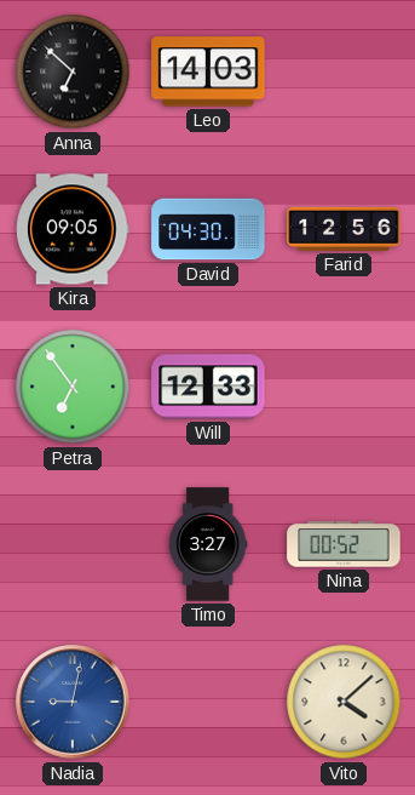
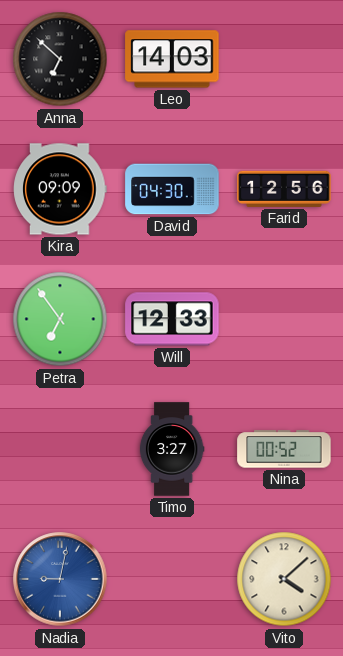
Kira: 09:05 -> 09:09
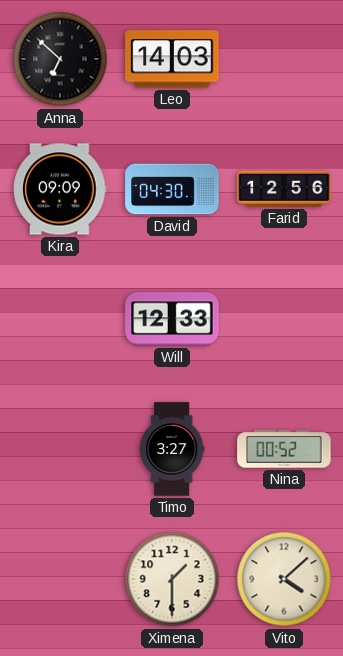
Petra: 6:54 -> none
Nadia: 9:02 -> none
Ximena: none -> 1:30
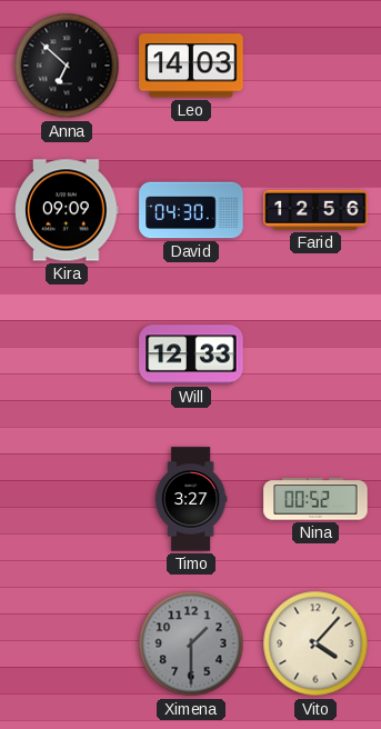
Ximena dial: cream -> grey
Vito: 4:08 -> 4:07
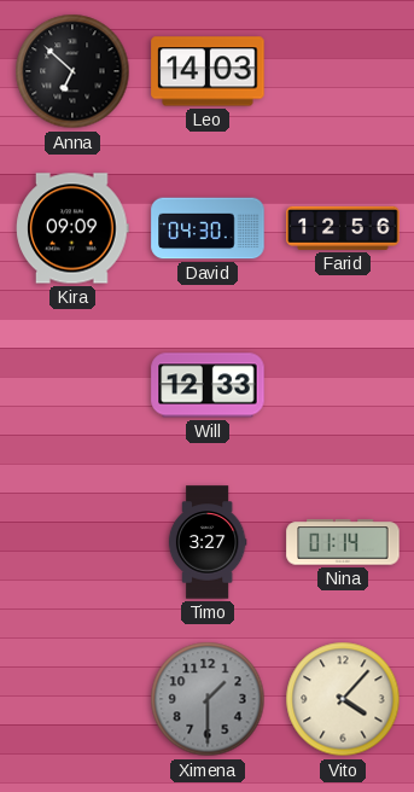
Nina: 00:52 -> 01:14
